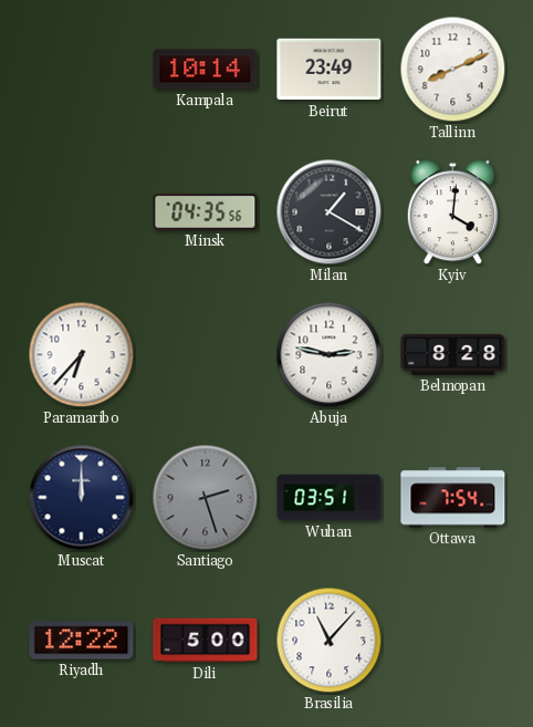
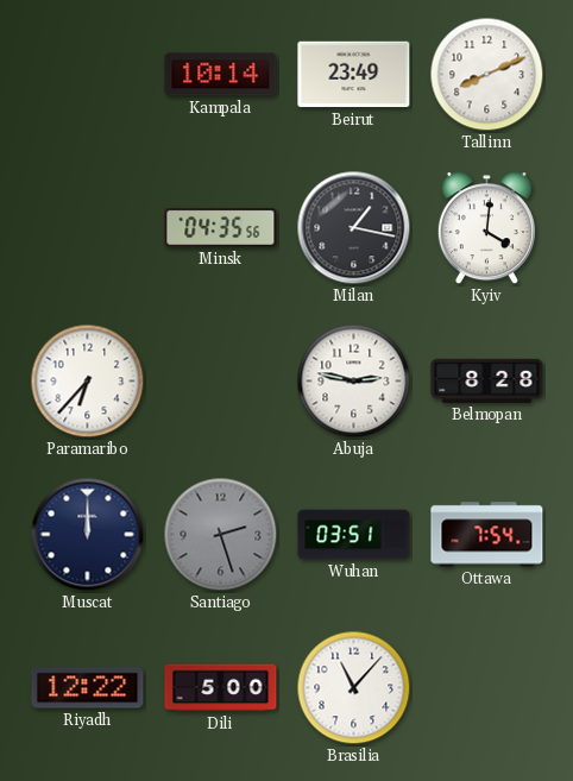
Milan: 1:20 -> 1:17
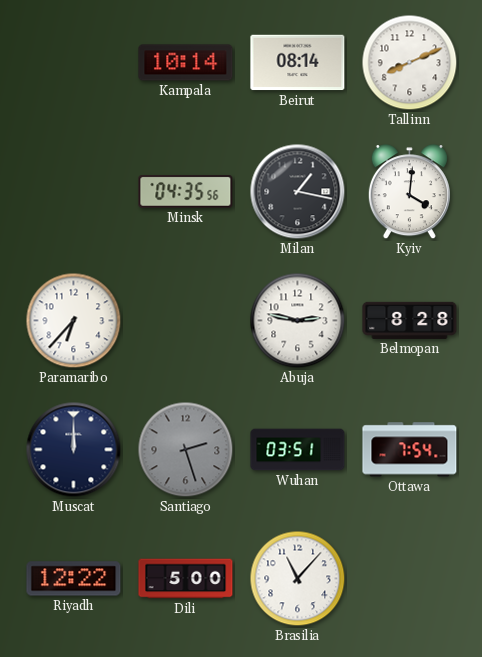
Beirut: 23:49 -> 08:14
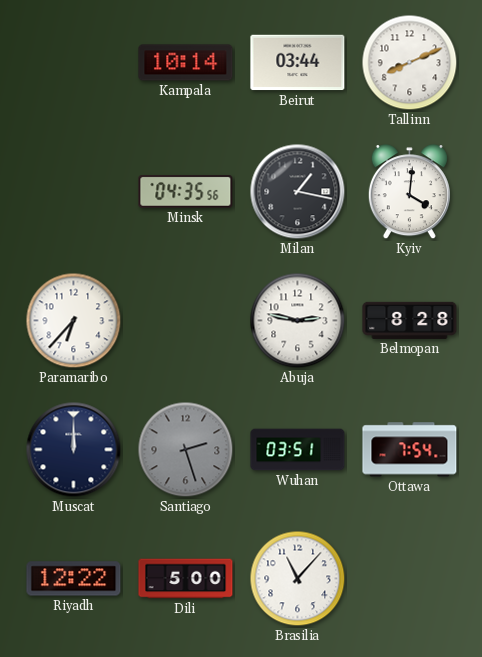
Beirut: 08:14 -> 03:44
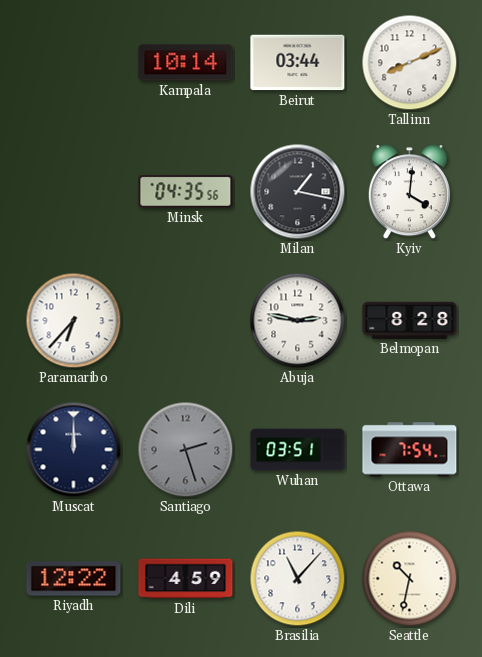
Dili: 5:00 -> 4:59
Seattle: none -> 10:32
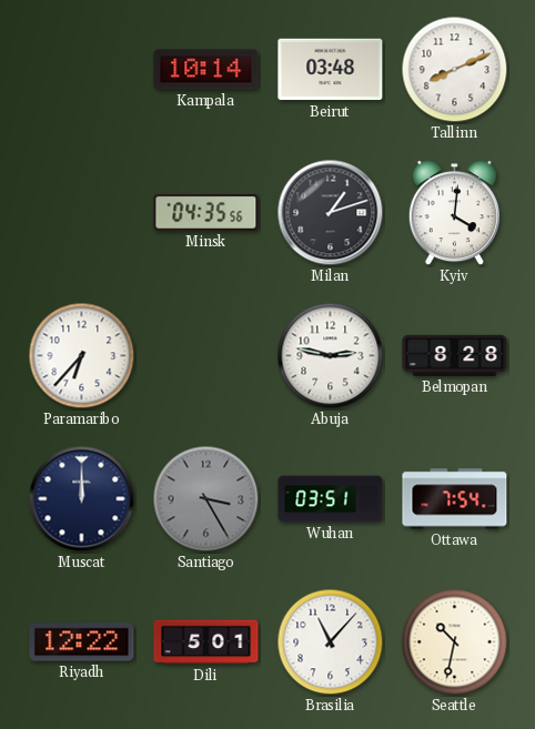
Beirut: 03:44 -> 03:48
Milan: 1:17 -> 1:12
Santiago: 2:27 -> 3:25
Dili: 4:59 -> 5:01
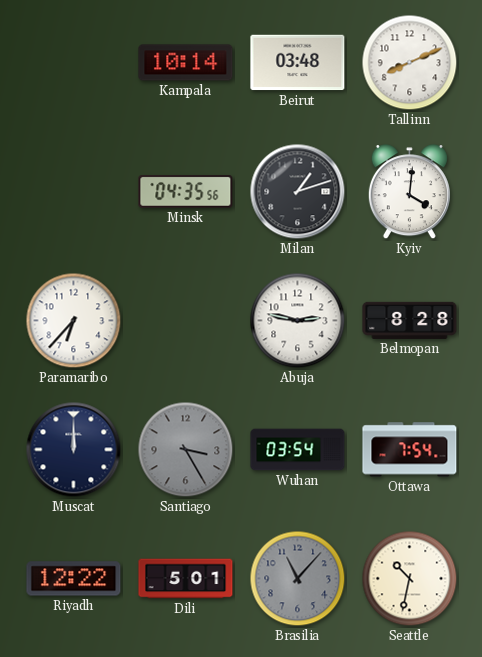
Wuhan: 03:51 -> 03:54
Brasilia dial: white -> grey
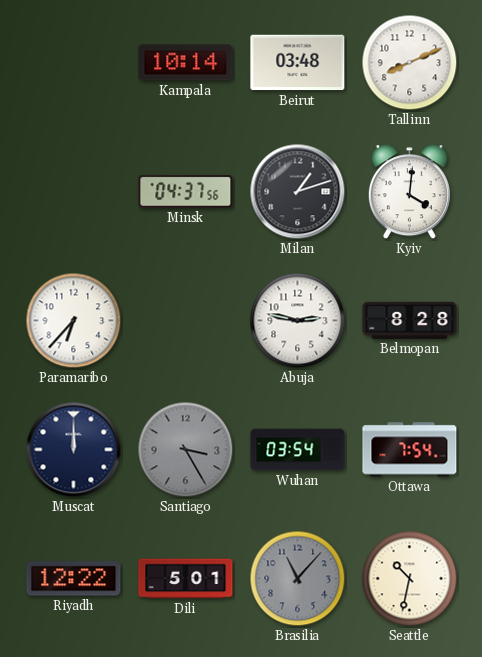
Minsk: 04:35 -> 04:37
